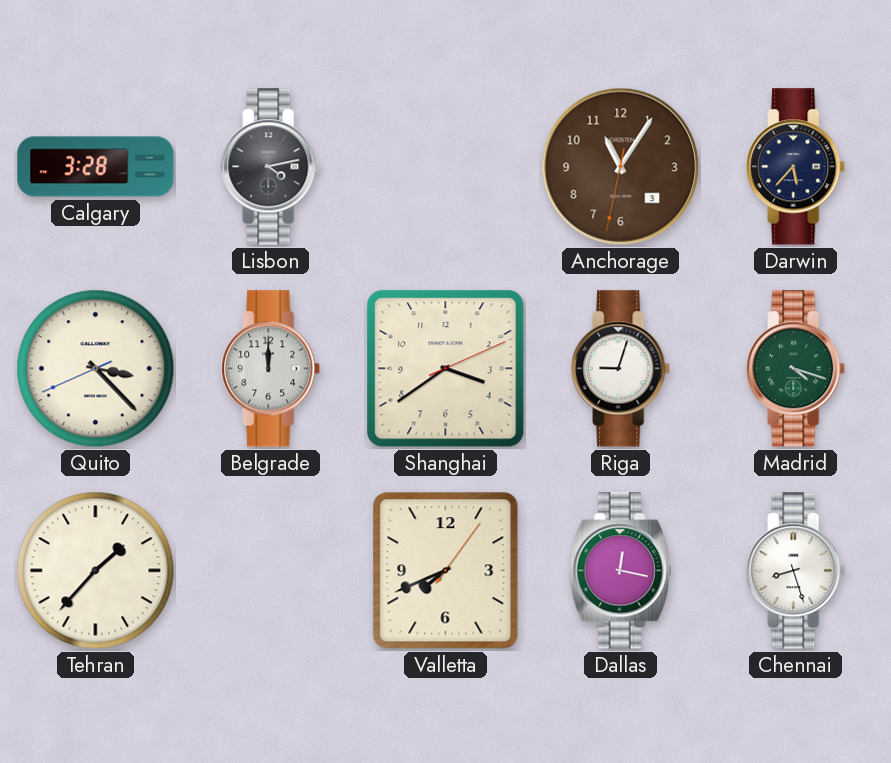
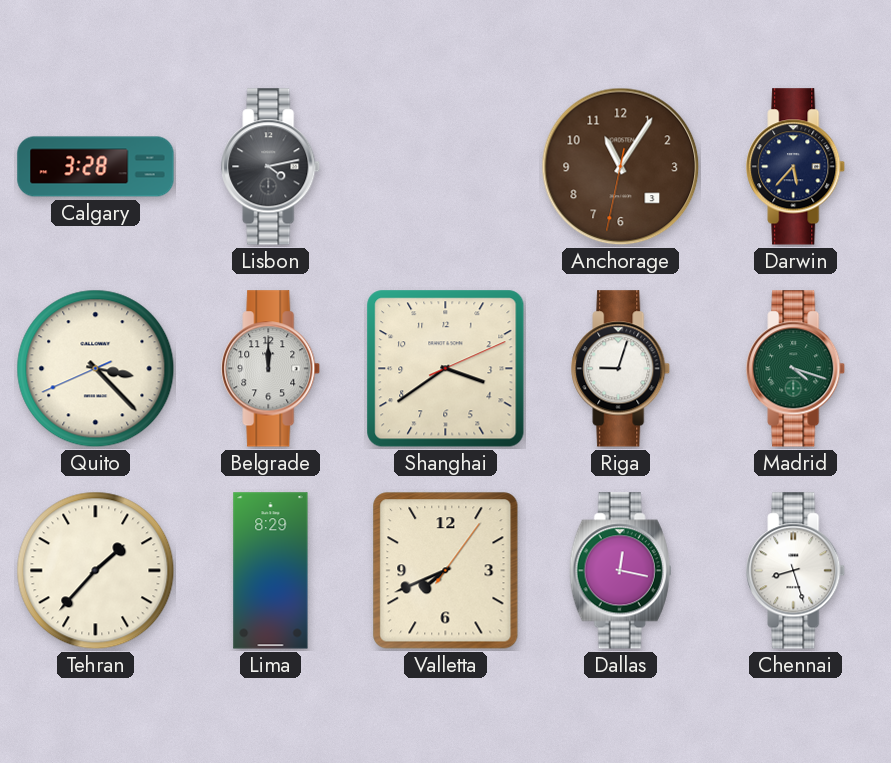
Lima: none -> 8:29
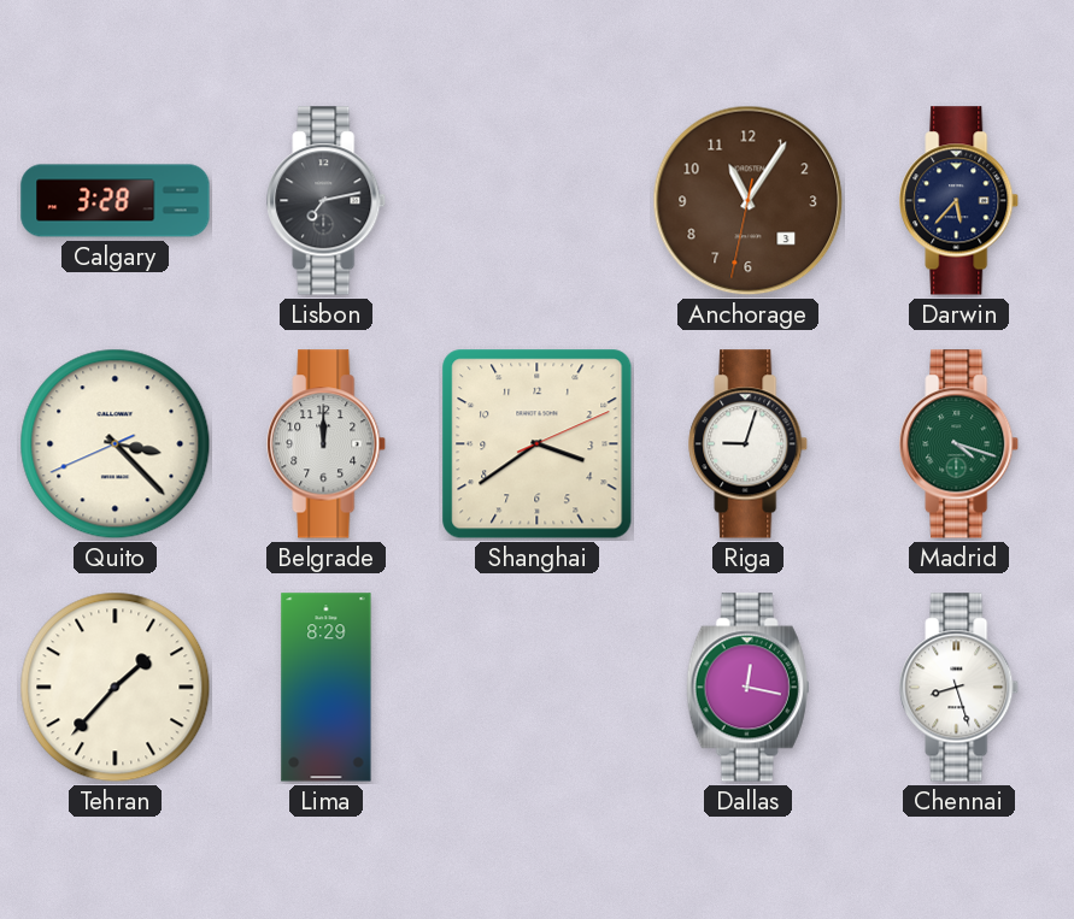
Lisbon: 4:13 -> 7:13
Valletta: 7:41 -> none
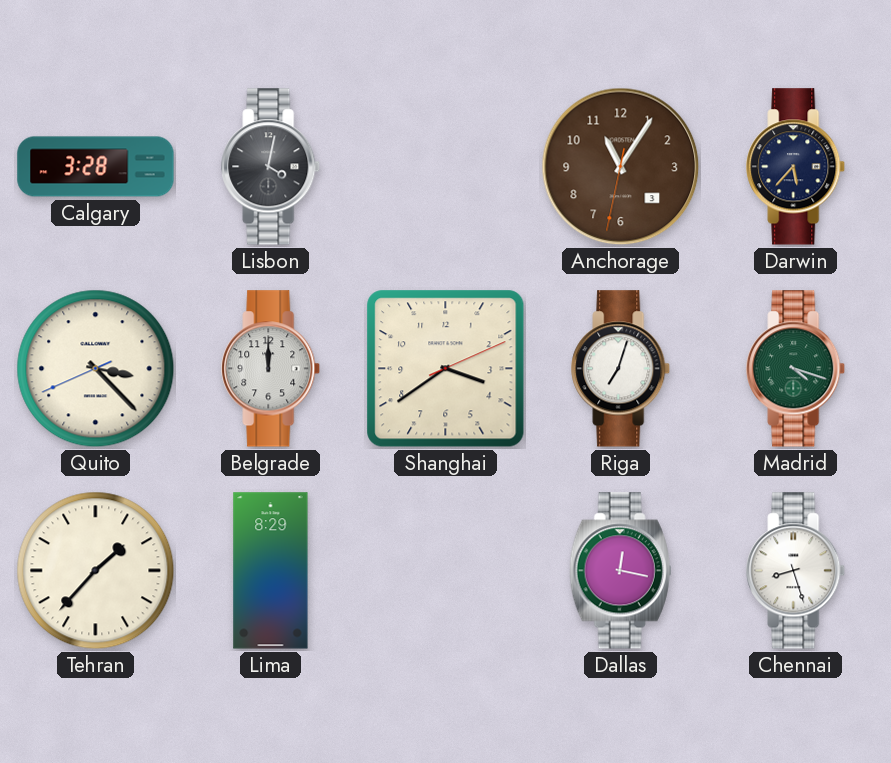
Lisbon: 7:13 -> 4:02
Riga: 9:03 -> 7:03
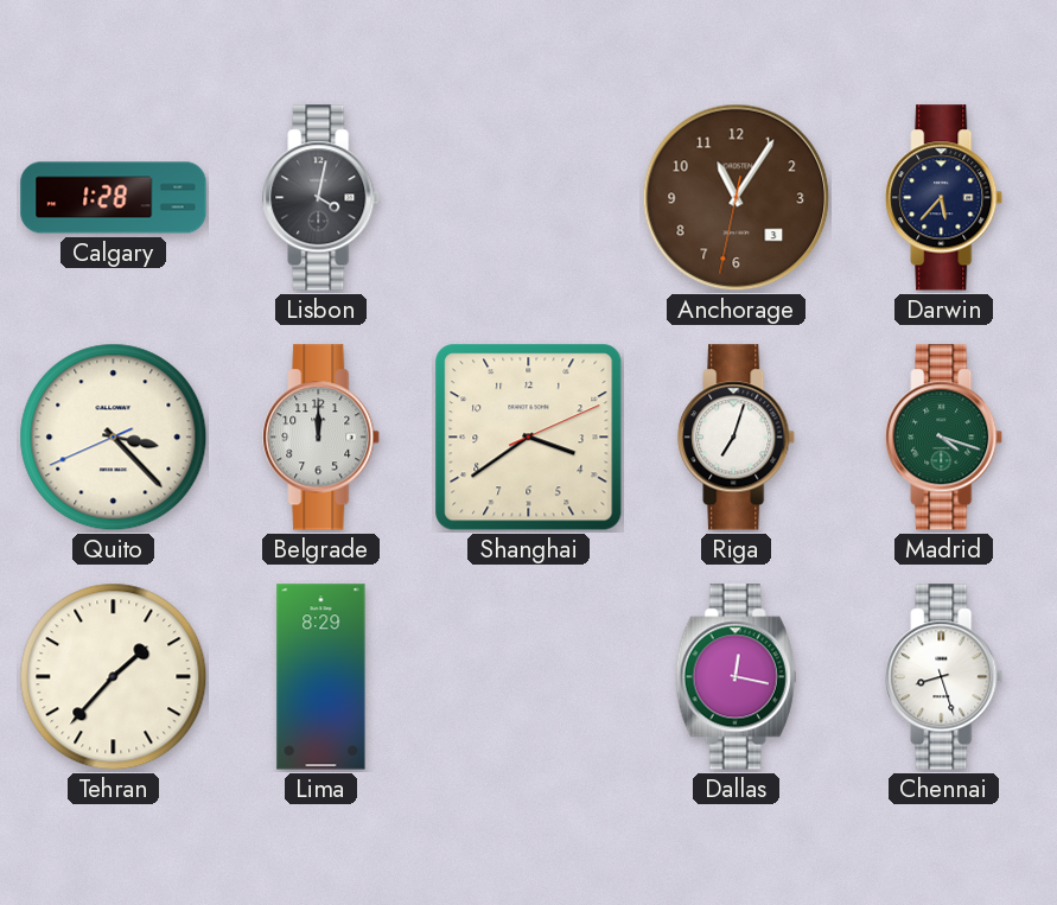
Calgary: 3:28 -> 1:28
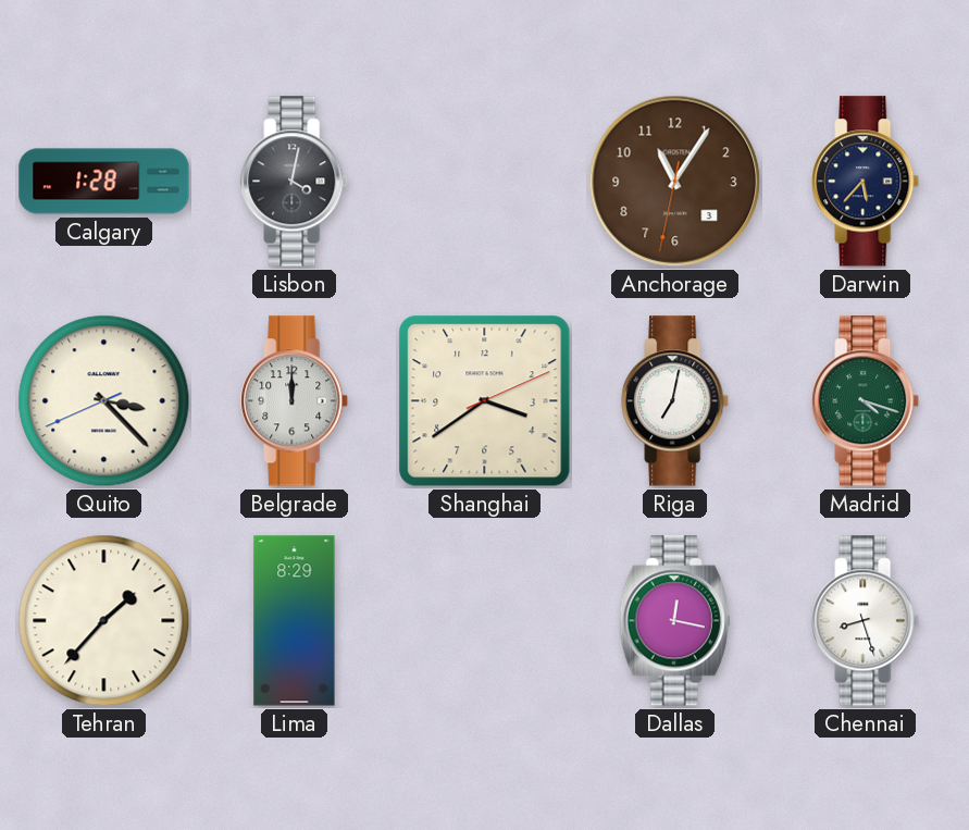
Riga: 7:03 -> 7:02
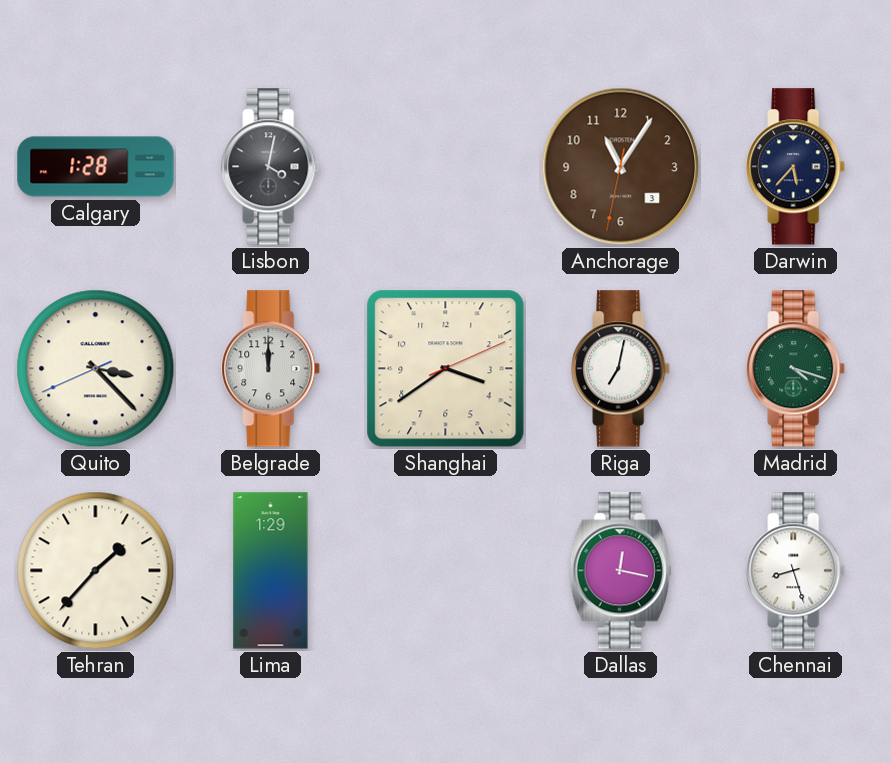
Lima: 8:29 -> 1:29
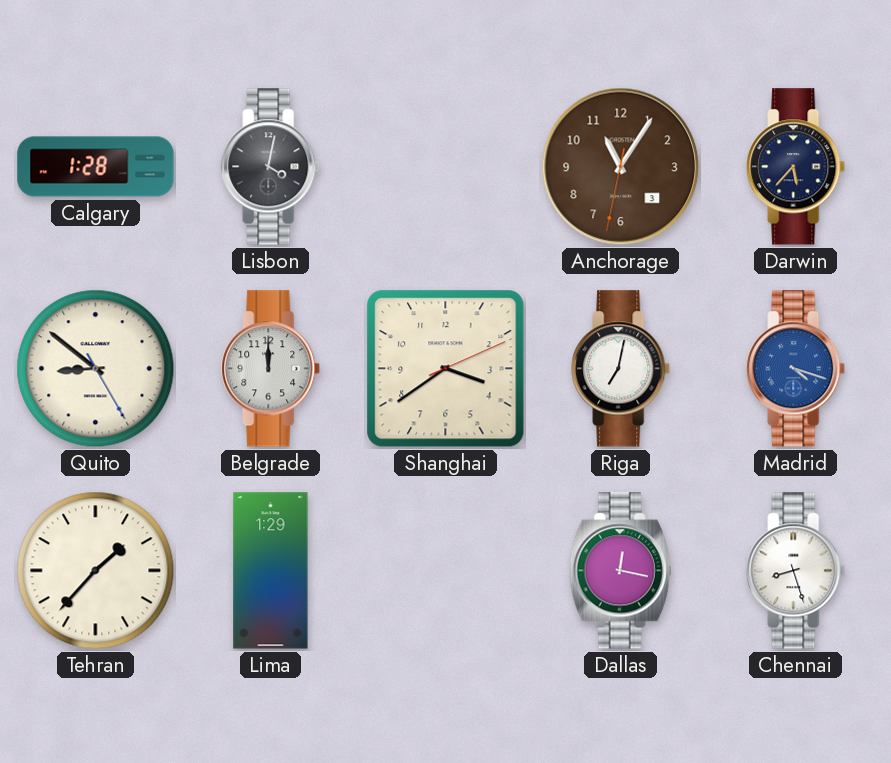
Quito: 3:22 -> 8:51
Madrid dial: green -> blue
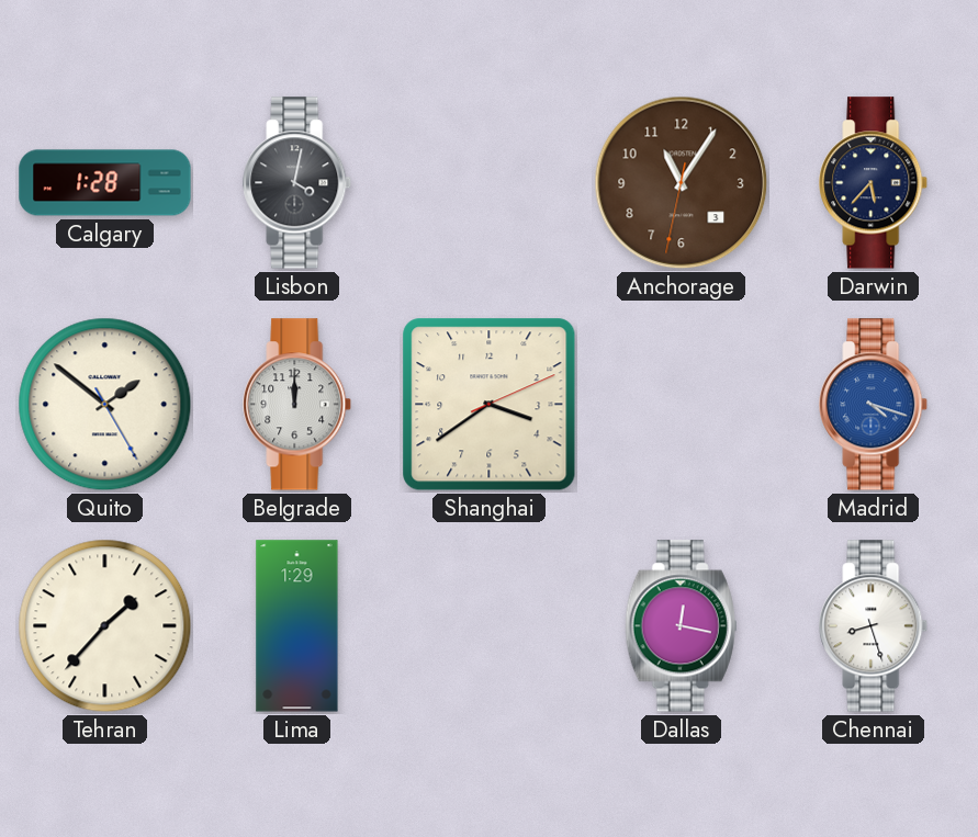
Quito: 8:51 -> 1:51
Riga: 7:02 -> none
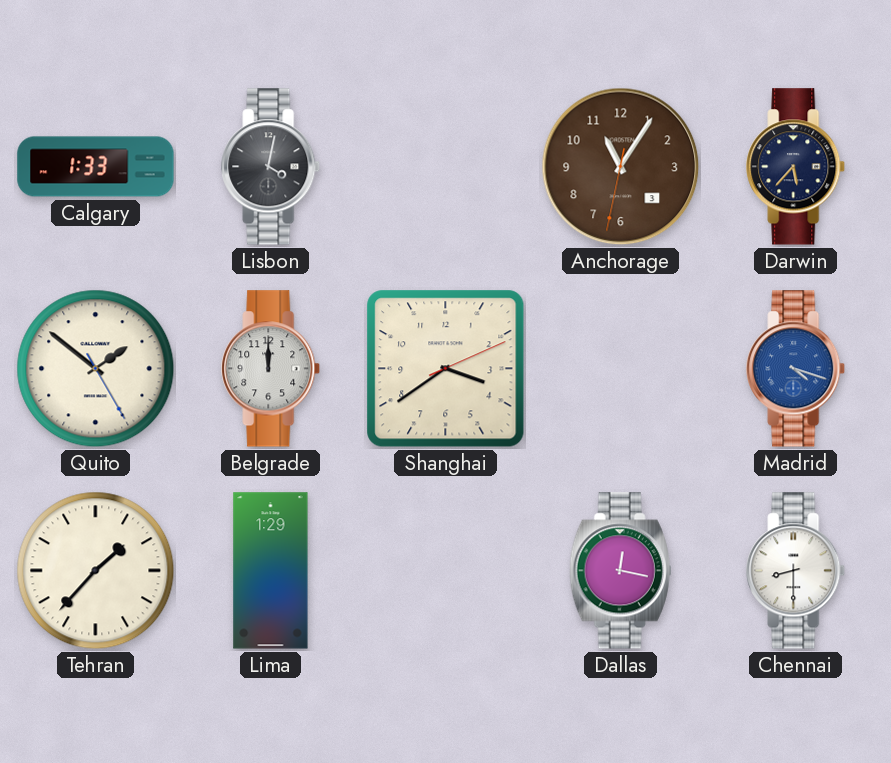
Calgary: 1:28 -> 1:33
Chennai: 8:27 -> 8:30
